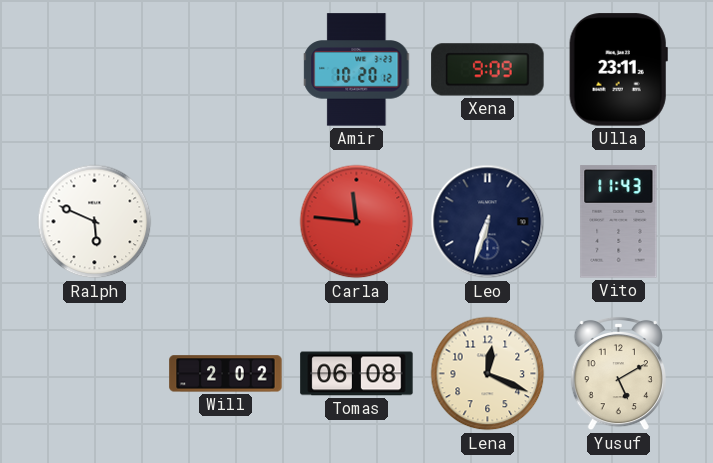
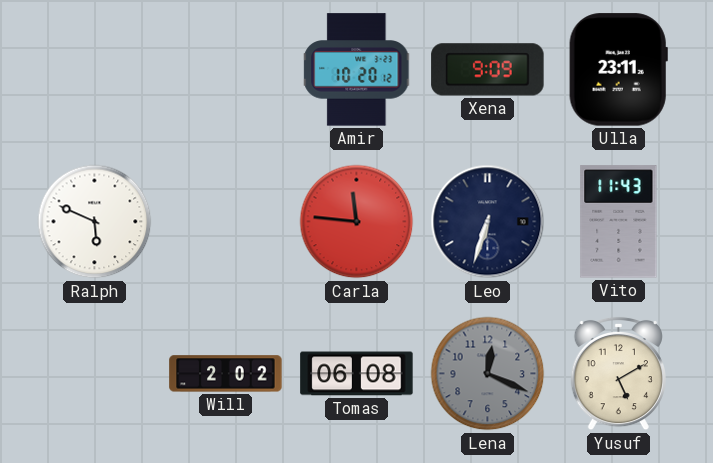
Lena dial: cream -> grey
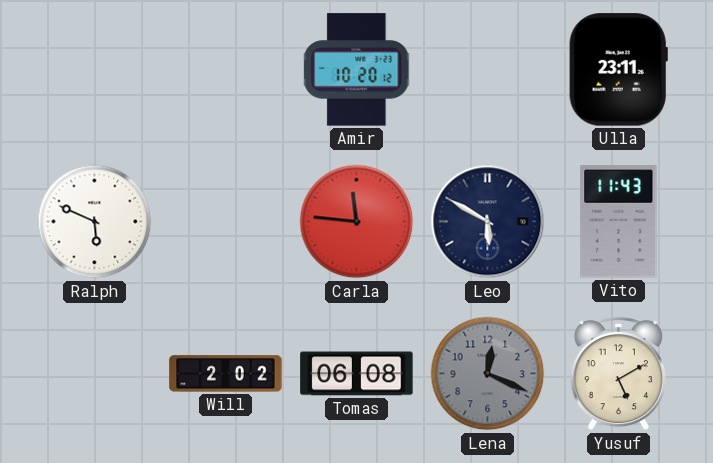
Xena: 9:09 -> none
Leo: 6:33 -> 5:50
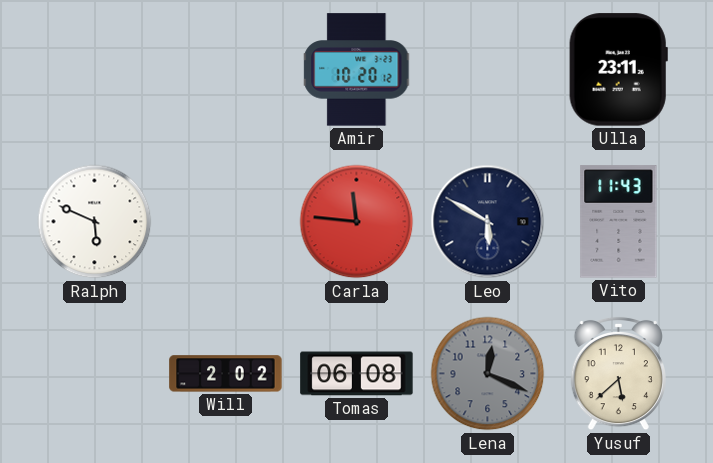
Yusuf: 5:10 -> 5:38
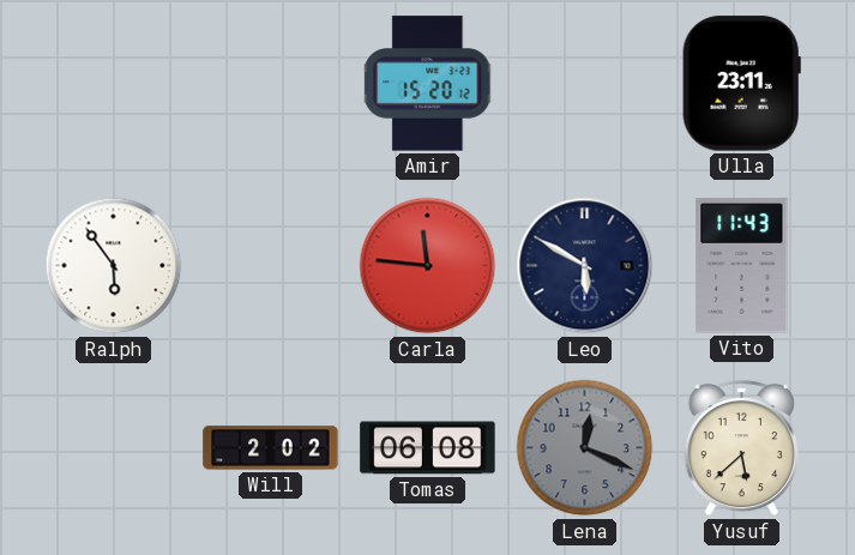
Amir: 10:20 -> 15:20
Ralph: 5:49 -> 5:54
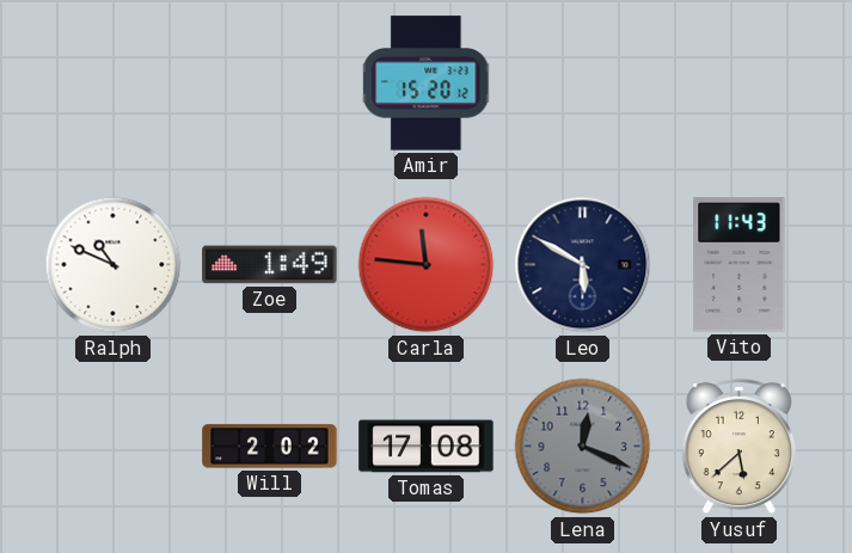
Ulla: 23:11 -> none
Ralph: 5:54 -> 10:49
Zoe: none -> 1:49
Tomas: 06:08 -> 17:08
